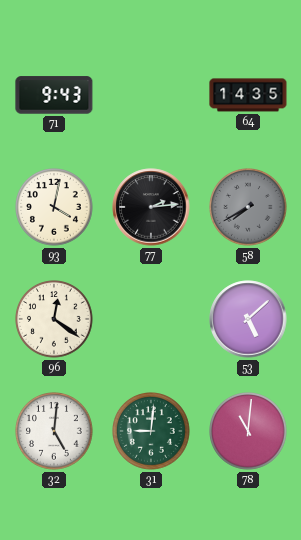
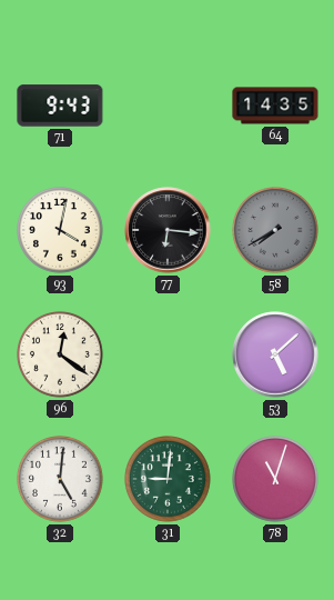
77: 2:14 -> 6:16
78: 11:01 -> 11:03
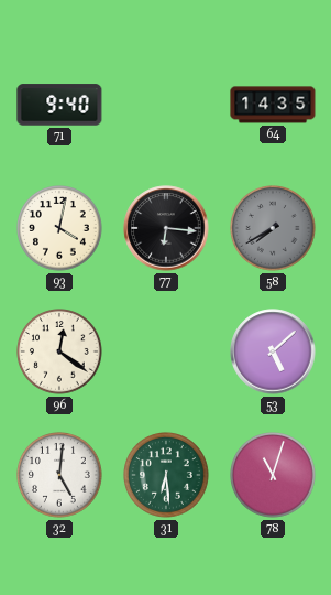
71: 9:43 -> 9:40
31: 9:01 -> 6:29
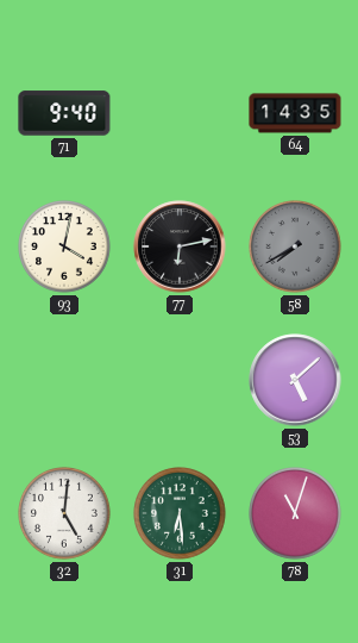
77: 6:16 -> 6:13
96: 12:21 -> none
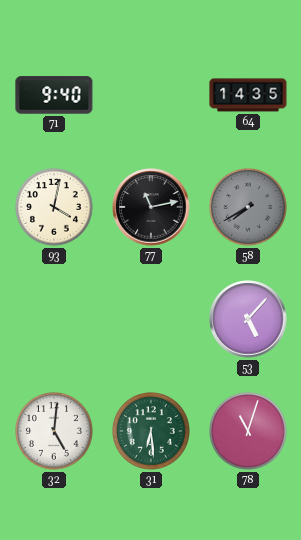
77: 6:13 -> 11:13
53: 5:08 -> 5:07
